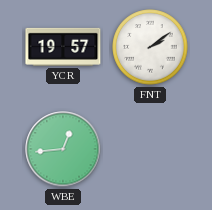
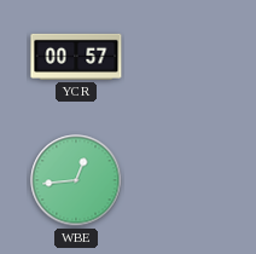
YCR: 19:57 -> 00:57
FNT: 2:09 -> none
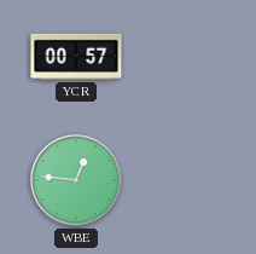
WBE: 12:44 -> 12:46
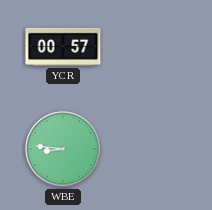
WBE: 12:46 -> 8:46
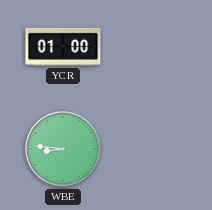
YCR: 00:57 -> 01:00
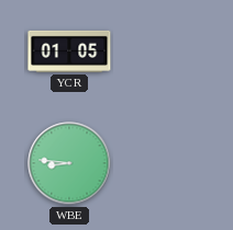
YCR: 01:00 -> 01:05
